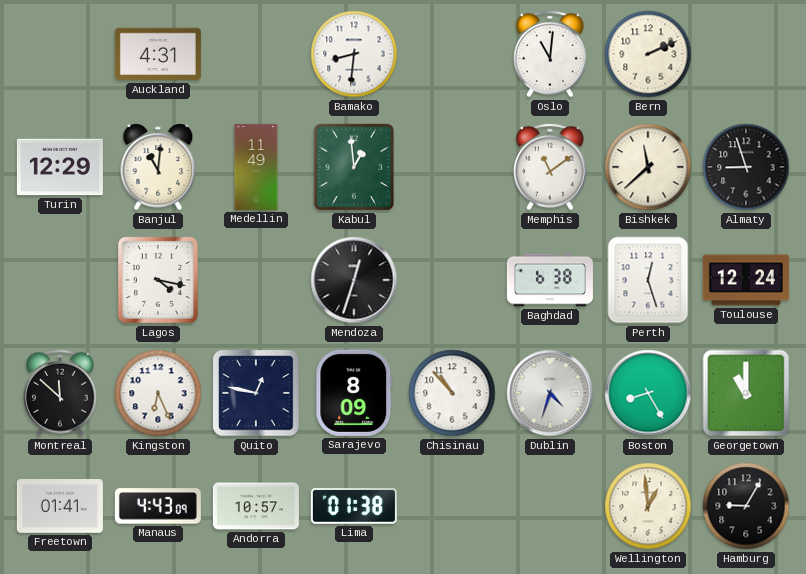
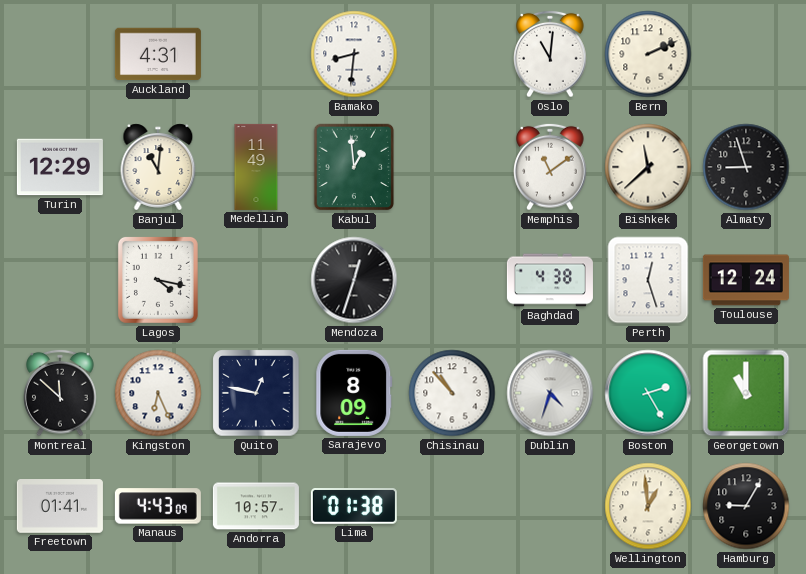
Baghdad: 6:38 -> 4:38
Boston: 8:25 -> 2:25
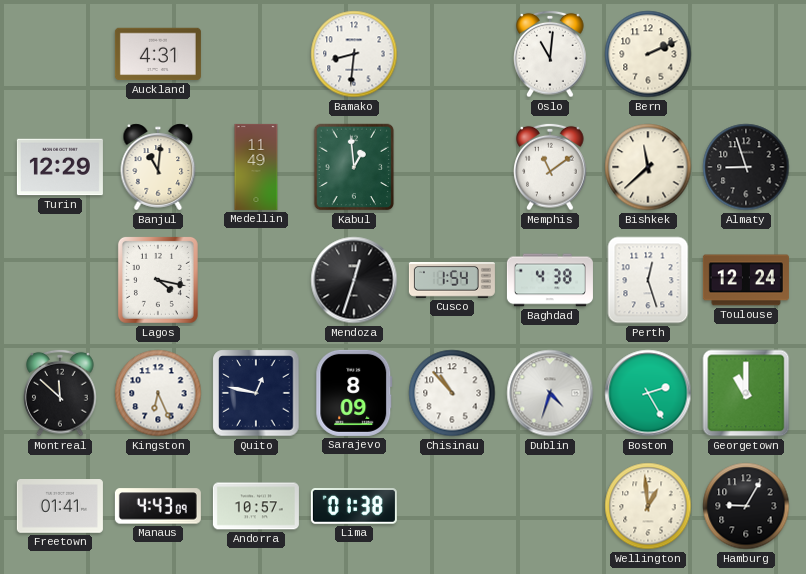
Cusco: none -> 1:54
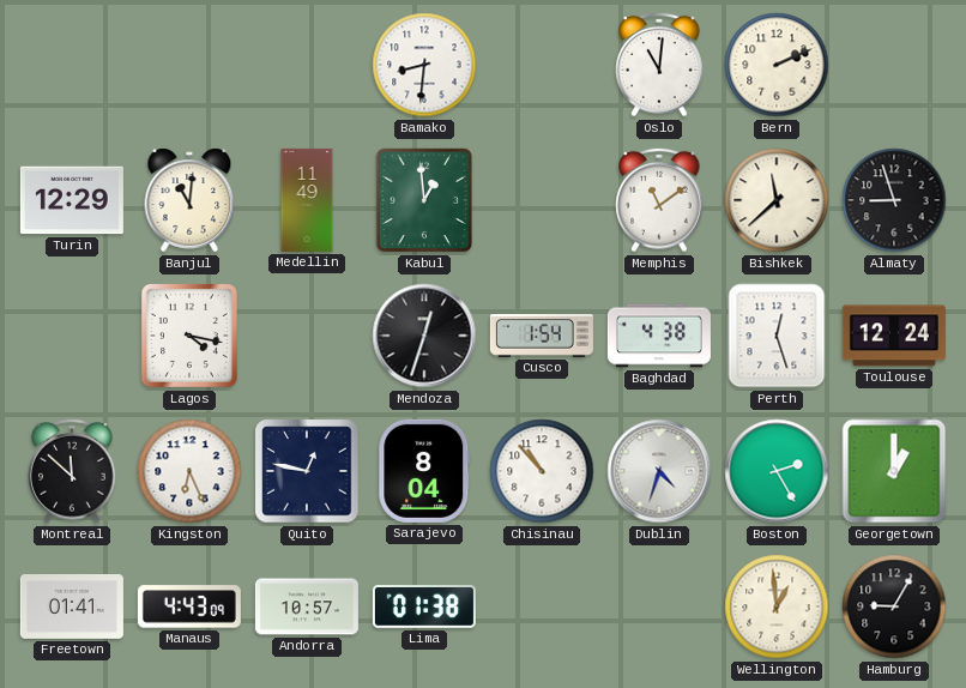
Auckland: 4:31 -> none
Sarajevo: 8:09 -> 8:04
Georgetown: 11:00 -> 1:00
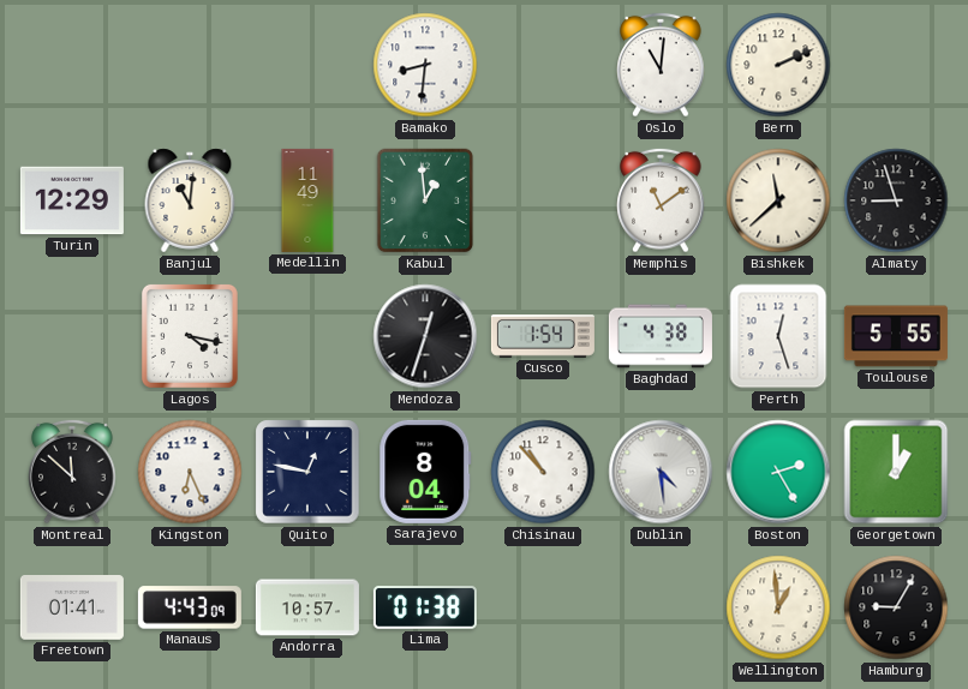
Toulouse: 12:24 -> 5:55
Dublin: 4:33 -> 4:29
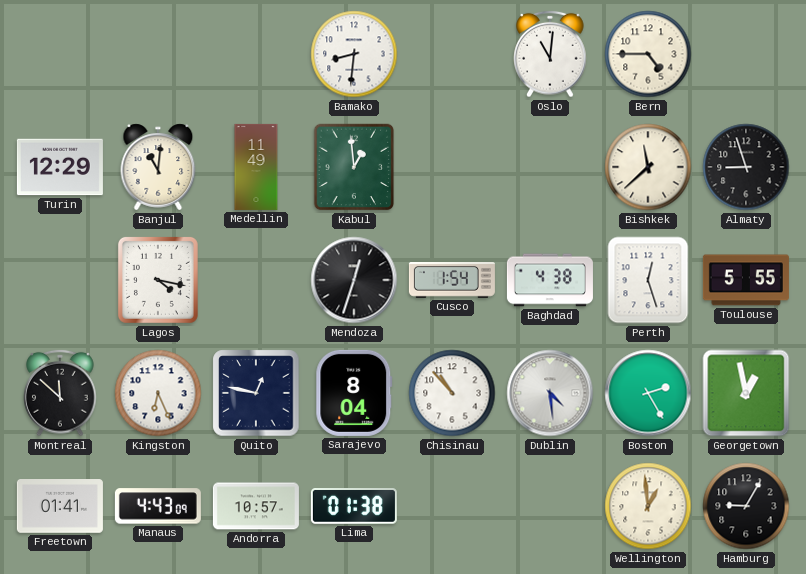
Bern: 2:11 -> 4:45
Memphis: 11:09 -> none
Georgetown: 1:00 -> 12:58
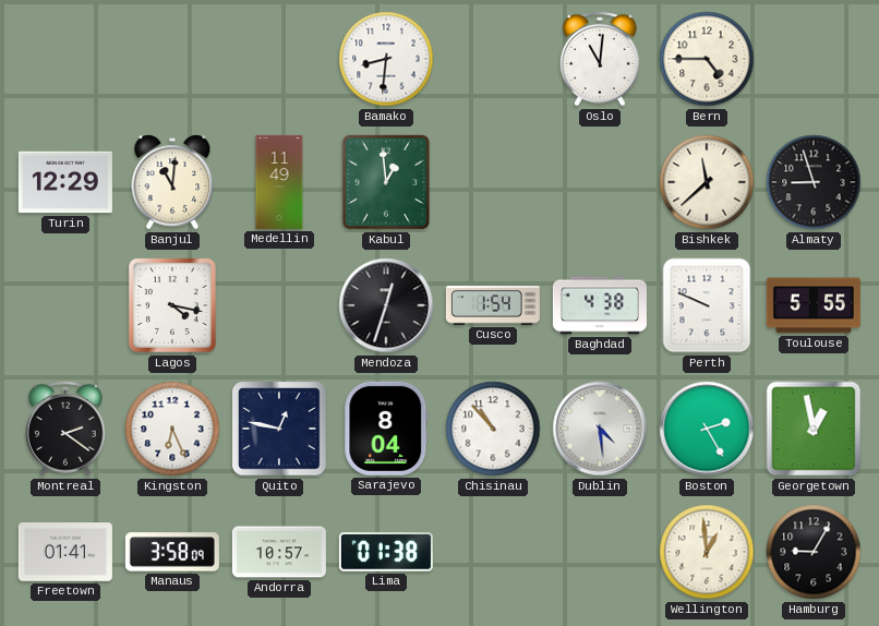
Perth: 12:27 -> 9:49
Montreal: 11:52 -> 2:21
Manaus: 4:43 -> 3:58
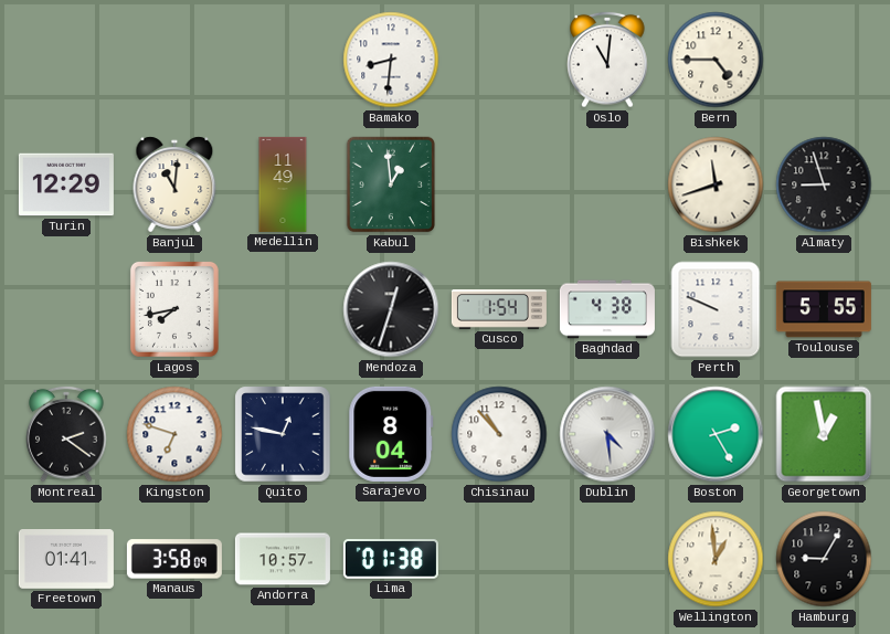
Bishkek: 11:38 -> 11:42
Lagos: 4:17 -> 7:43
Kingston: 6:26 -> 6:48
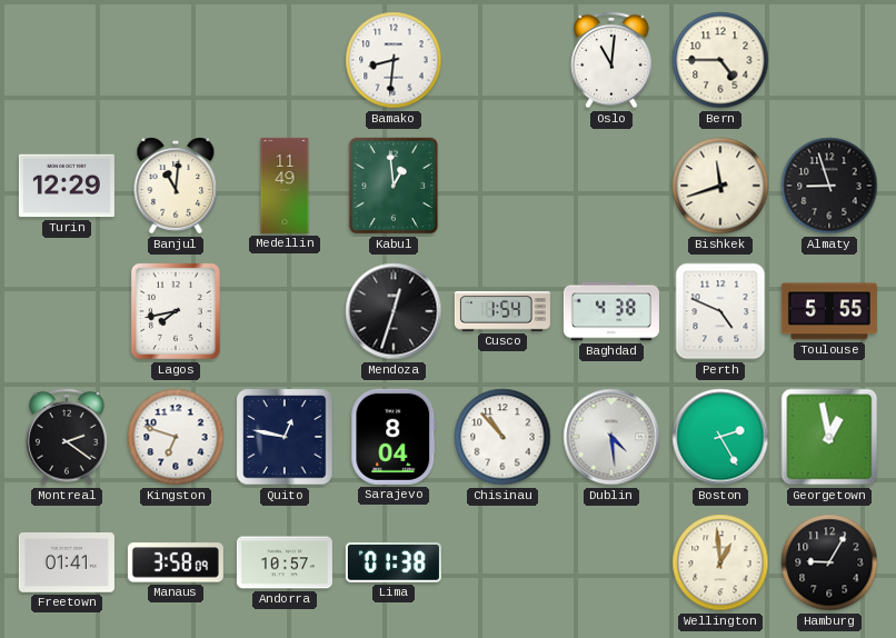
Perth: 9:49 -> 4:49
